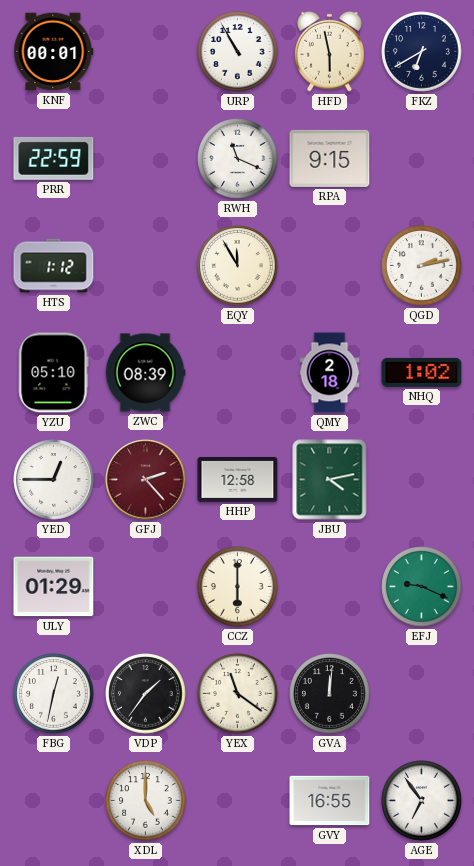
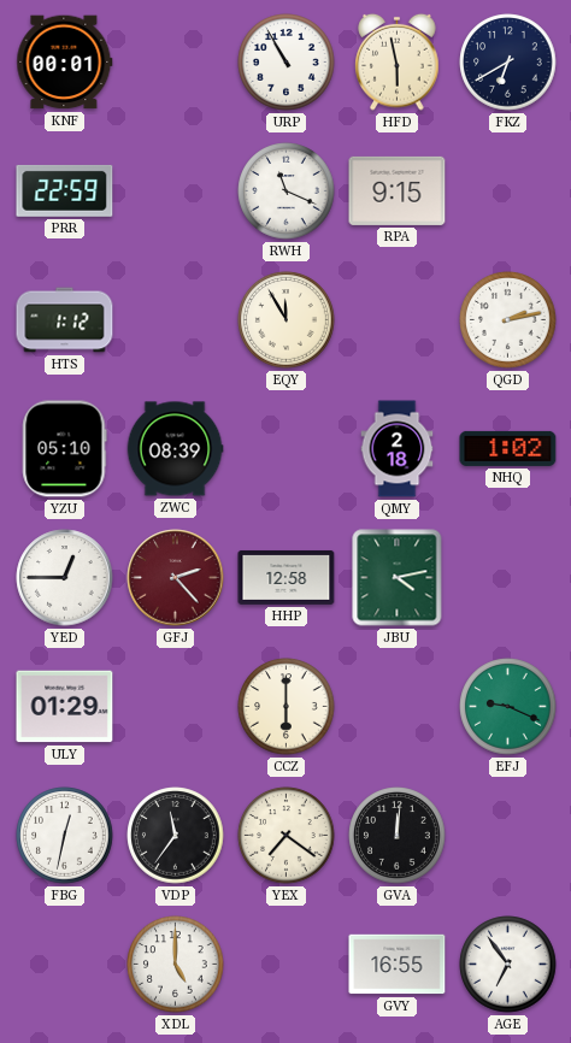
VDP: 1:36 -> 11:36
YEX: 11:21 -> 7:21
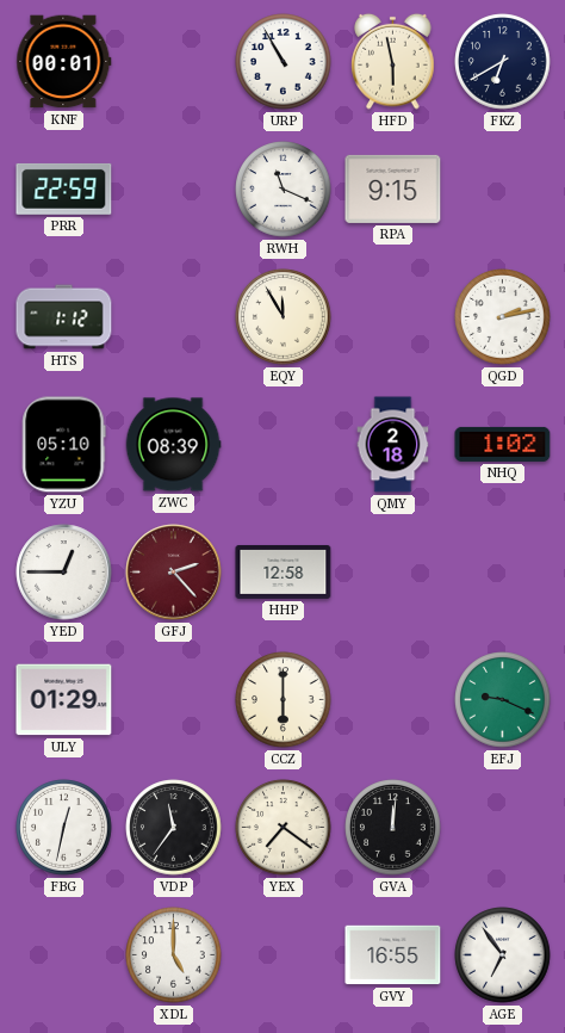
JBU: 4:13 -> none
